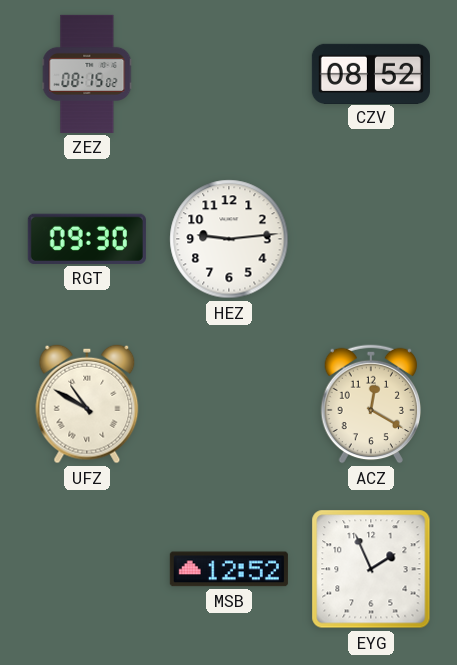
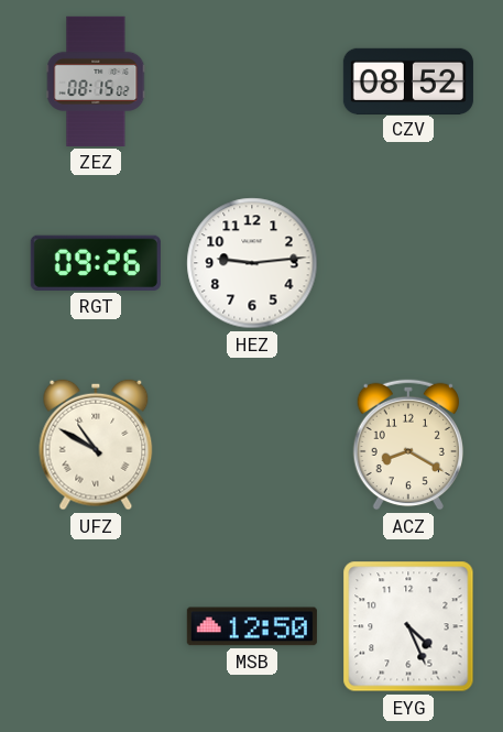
RGT: 09:30 -> 09:26
ACZ: 12:20 -> 8:20
MSB: 12:52 -> 12:50
EYG: 1:56 -> 4:26
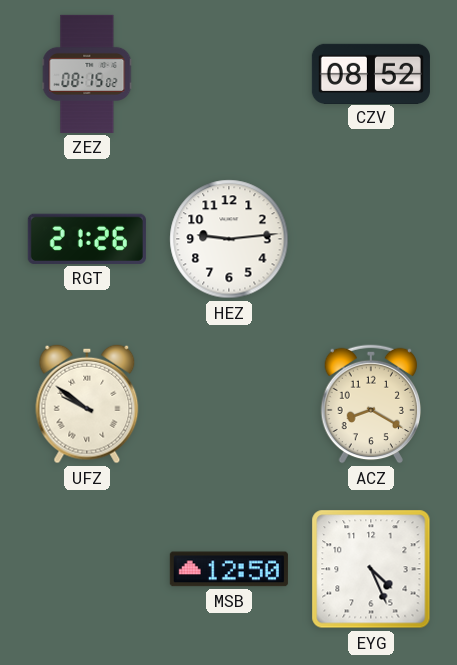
RGT: 09:26 -> 21:26
UFZ: 10:50 -> 9:51
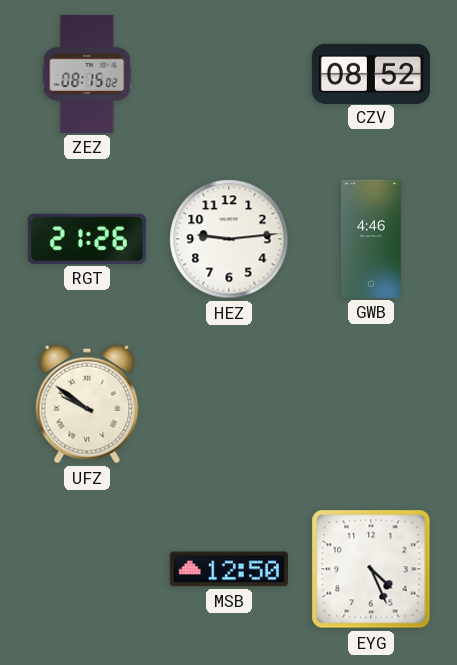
GWB: none -> 4:46
ACZ: 8:20 -> none
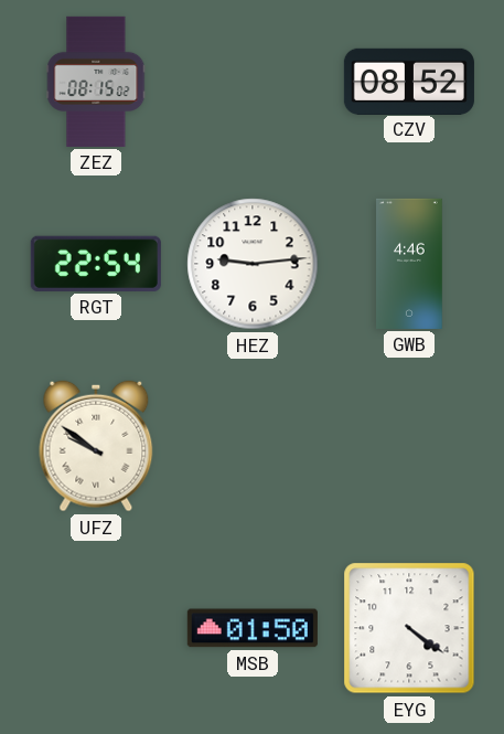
RGT: 21:26 -> 22:54
MSB: 12:50 -> 01:50
EYG: 4:26 -> 4:21
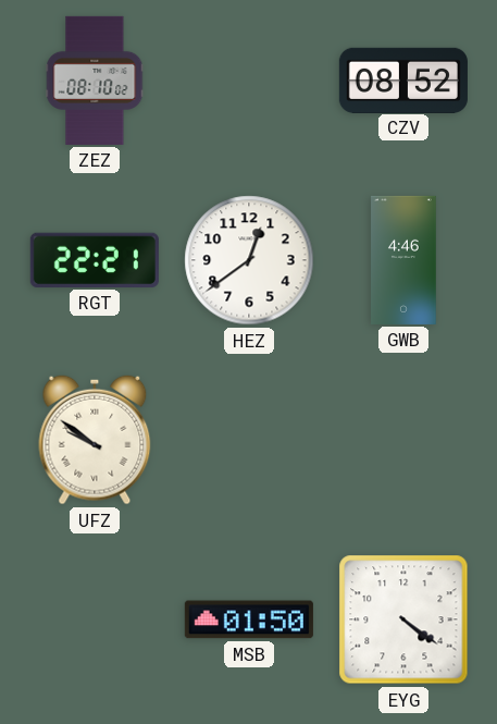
ZEZ: 08:15 -> 08:10
RGT: 22:54 -> 22:21
HEZ: 9:14 -> 12:39
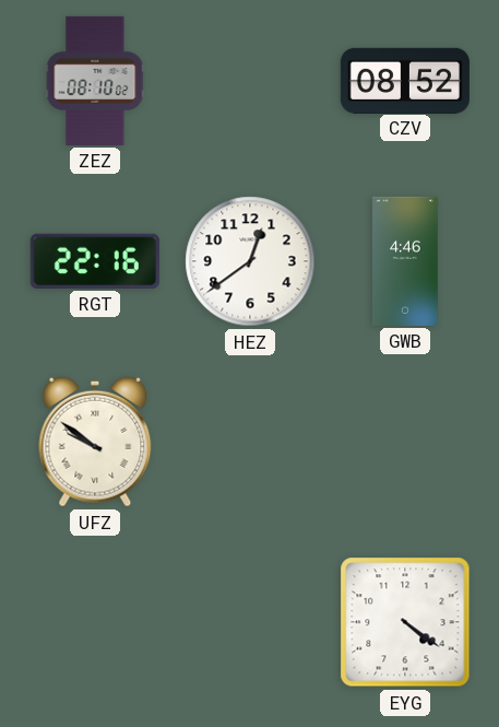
RGT: 22:21 -> 22:16
MSB: 01:50 -> none
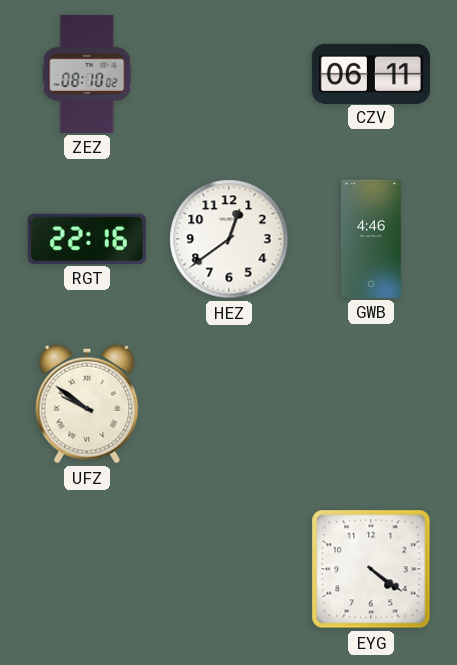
CZV: 08:52 -> 06:11
